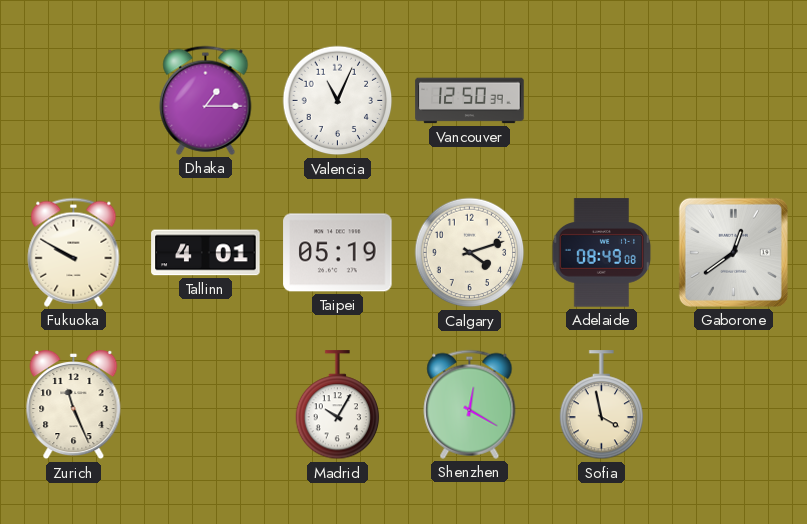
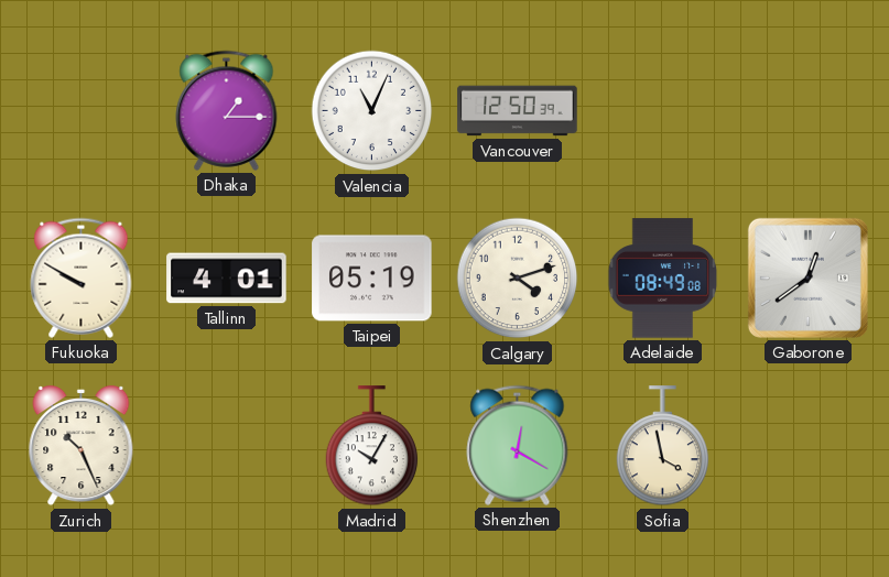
Zurich: 11:26 -> 10:26
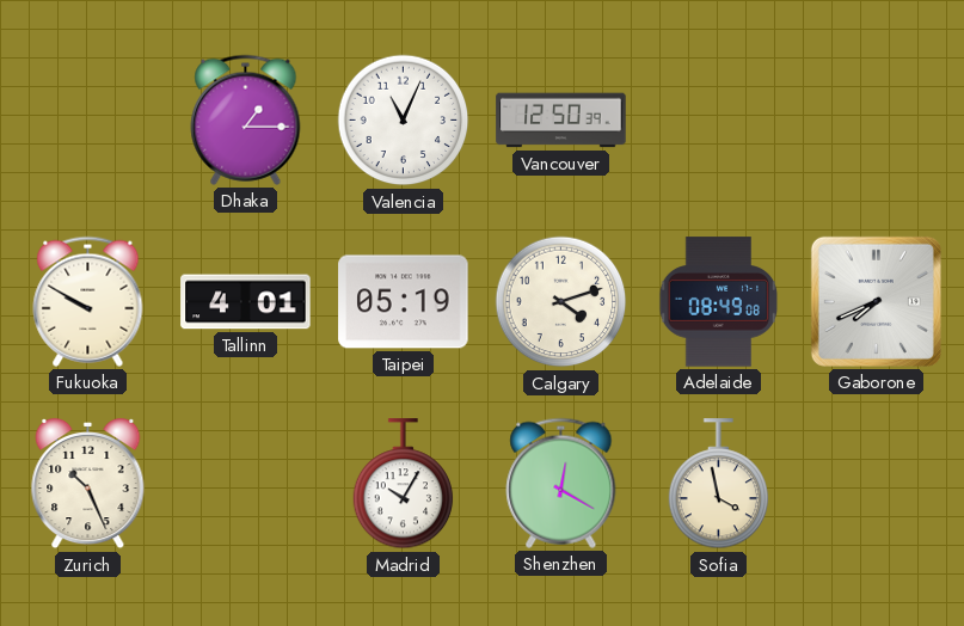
Gaborone: 12:39 -> 7:41
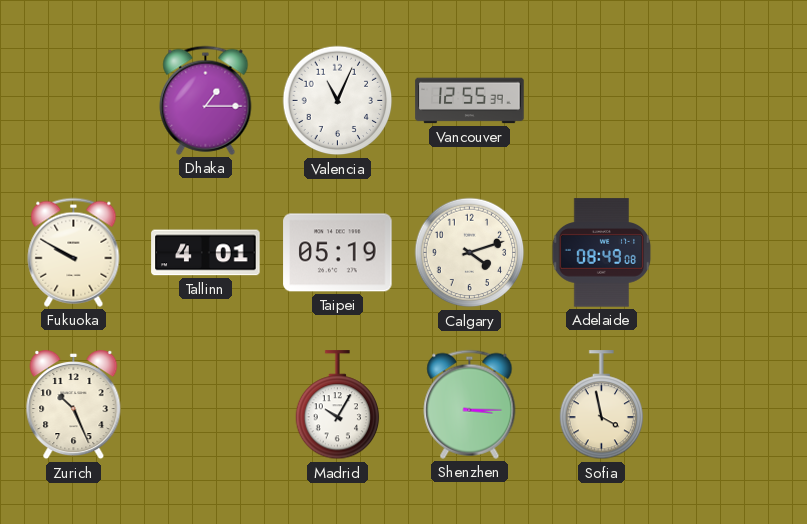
Vancouver: 12:50 -> 12:55
Gaborone: 7:41 -> none
Shenzhen: 12:20 -> 3:15
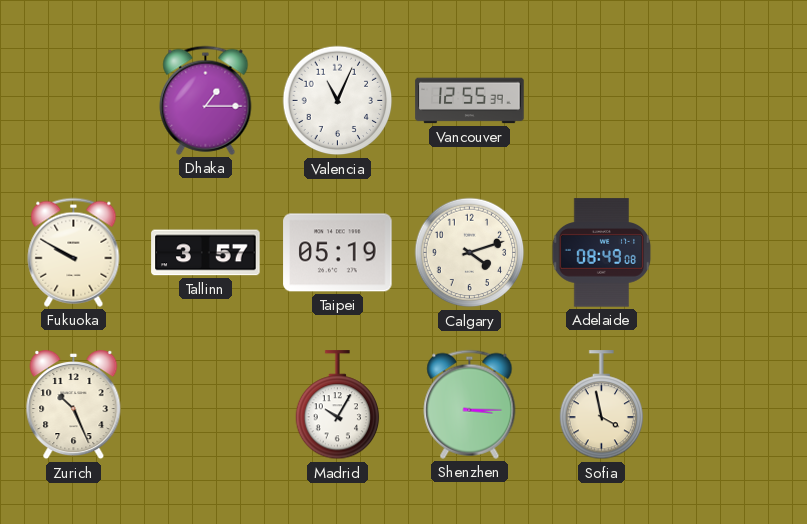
Tallinn: 4:01 -> 3:57
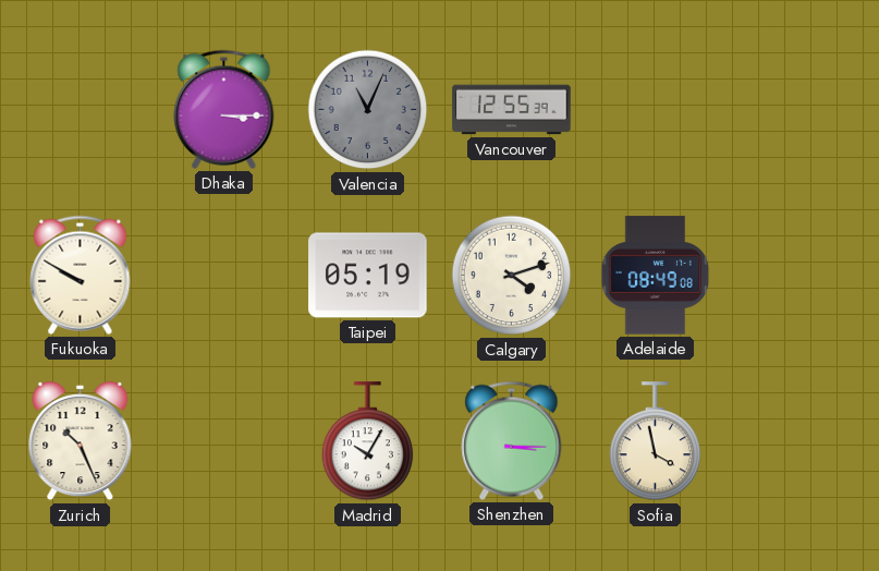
Dhaka: 1:15 -> 3:15
Valencia dial: white -> grey
Tallinn: 3:57 -> none
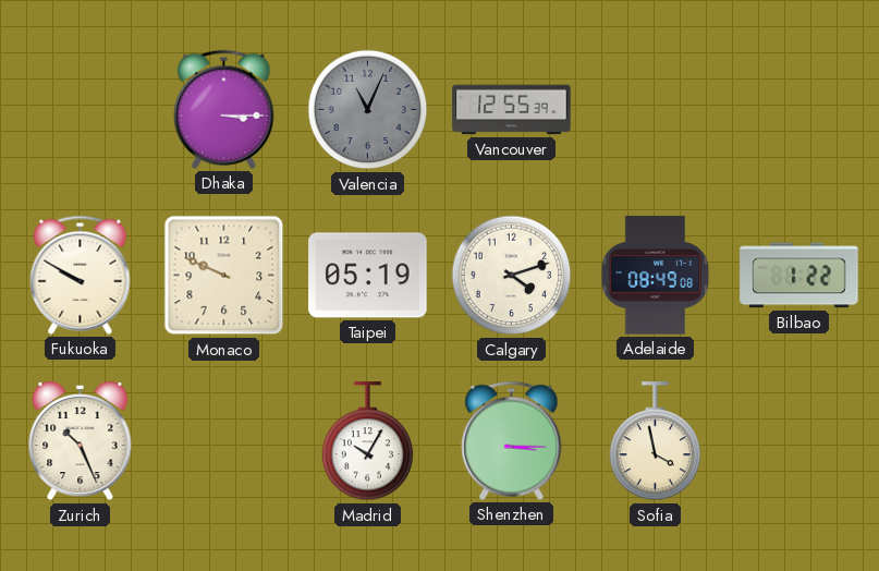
Monaco: none -> 9:49
Bilbao: none -> 1:22
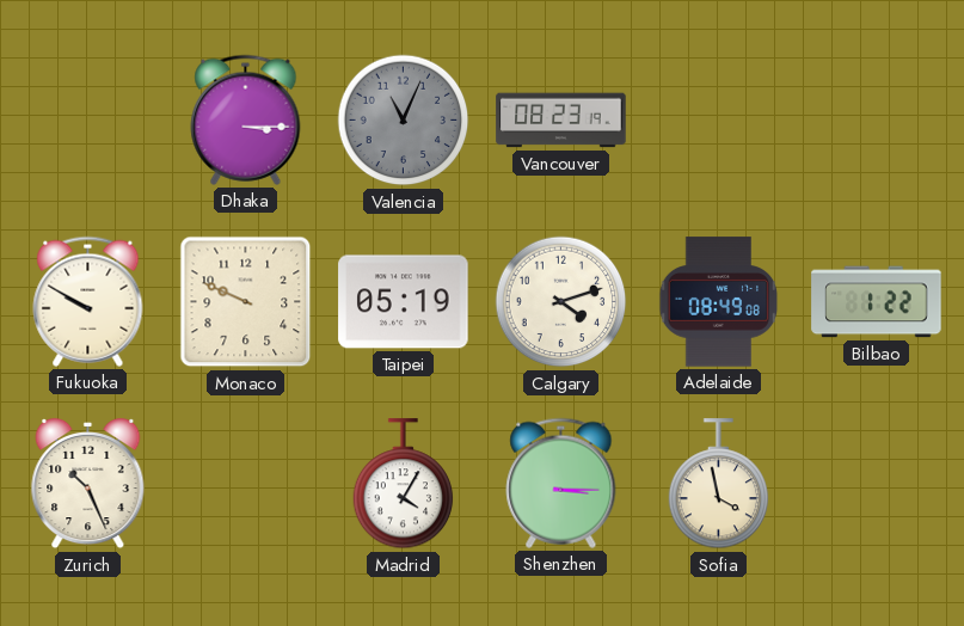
Vancouver: 12:55 -> 08:23
Madrid: 10:05 -> 4:05
